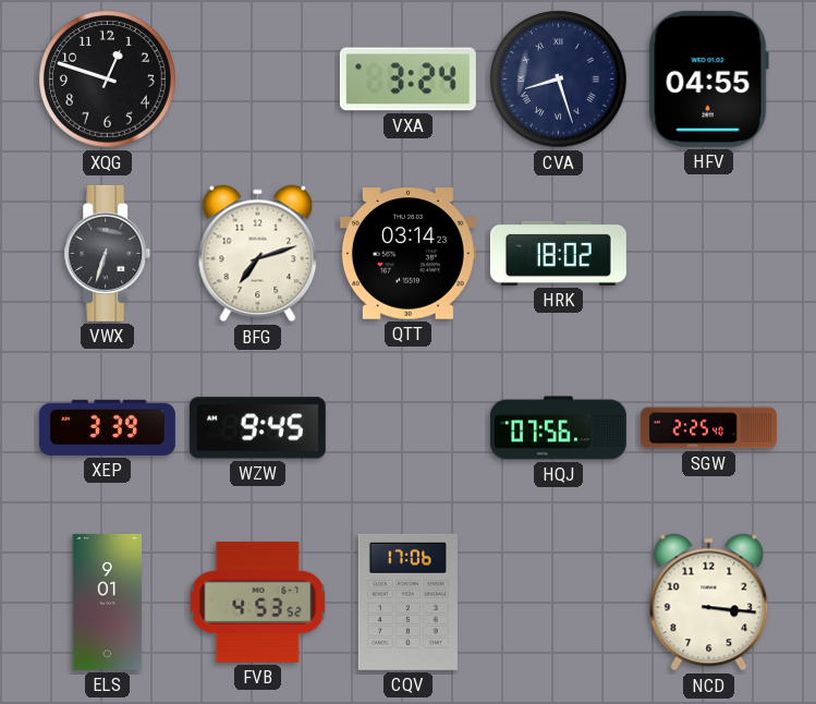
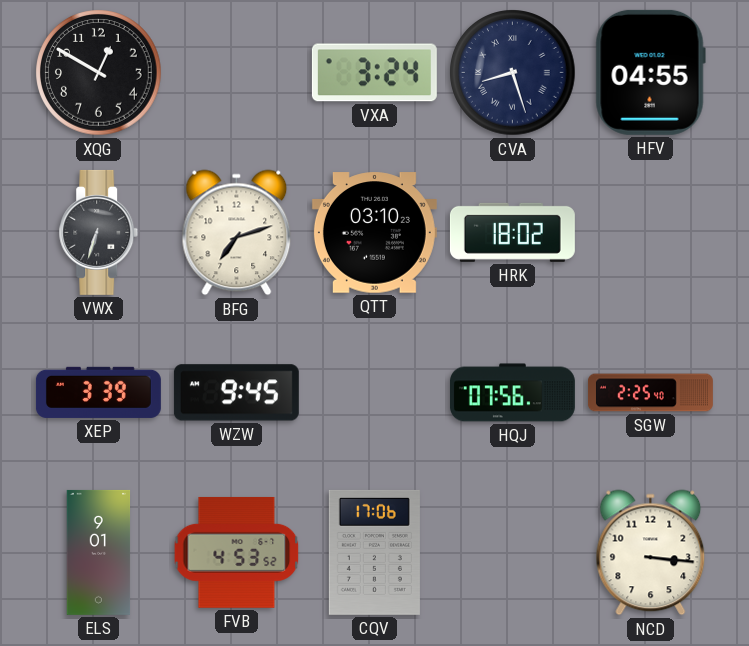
XQG: 12:48 -> 12:50
QTT: 03:14 -> 03:10
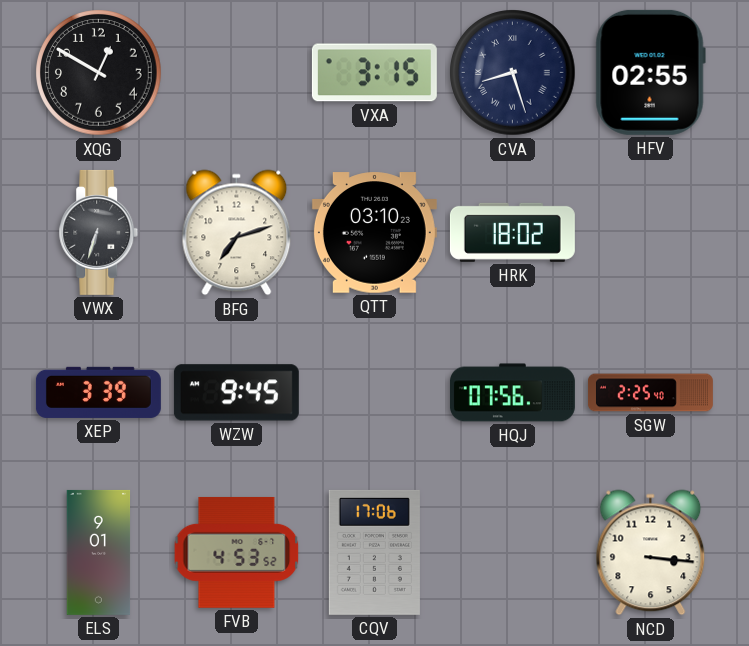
VXA: 3:24 -> 3:15
HFV: 04:55 -> 02:55
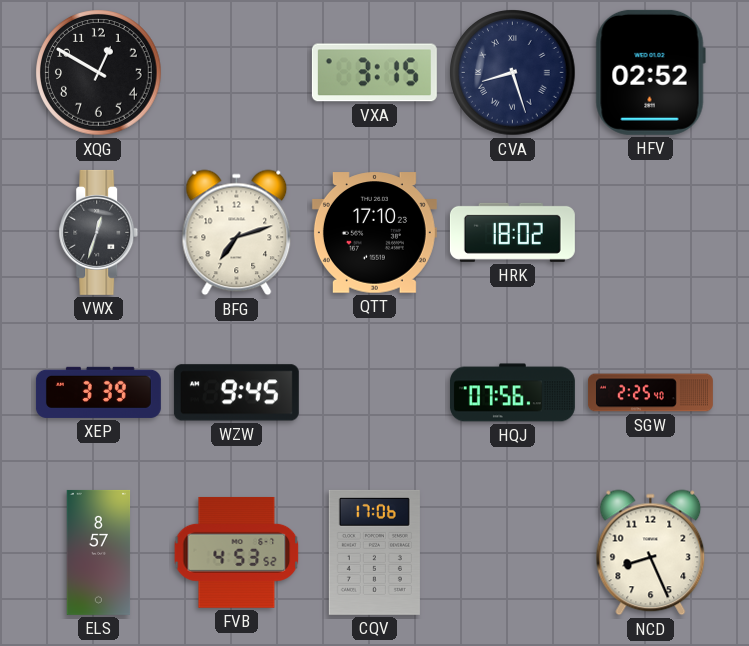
HFV: 02:55 -> 02:52
VWX: 6:33 -> 12:33
QTT: 03:10 -> 17:10
ELS: 9:01 -> 8:57
NCD: 3:16 -> 8:26
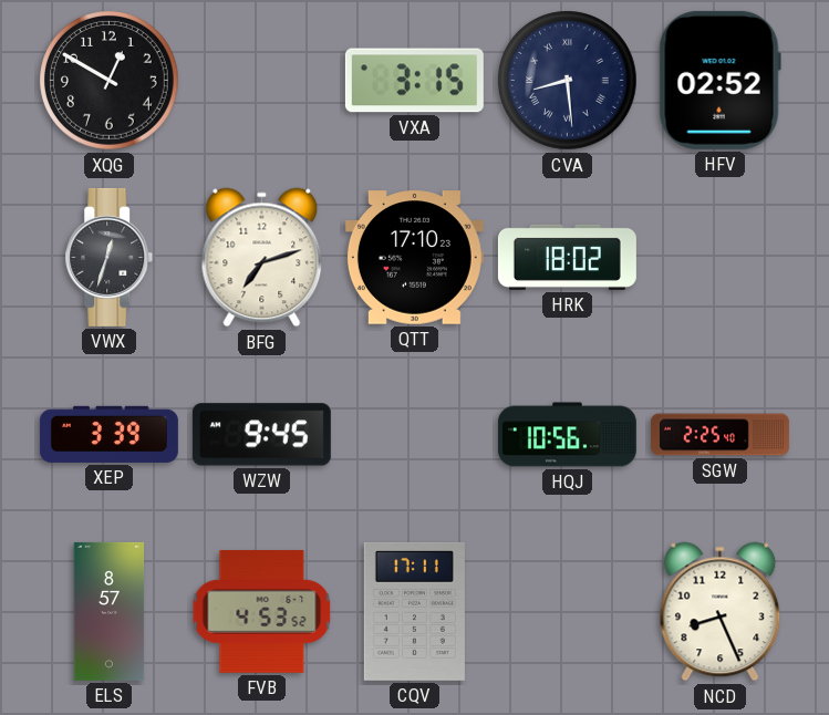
CVA: 8:27 -> 8:29
HQJ: 07:56 -> 10:56
CQV: 17:06 -> 17:11
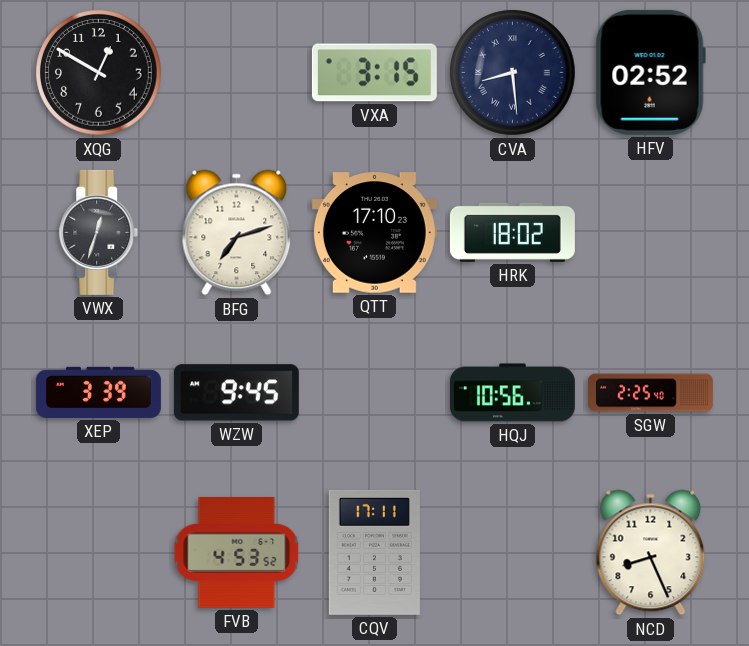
ELS: 8:57 -> none
